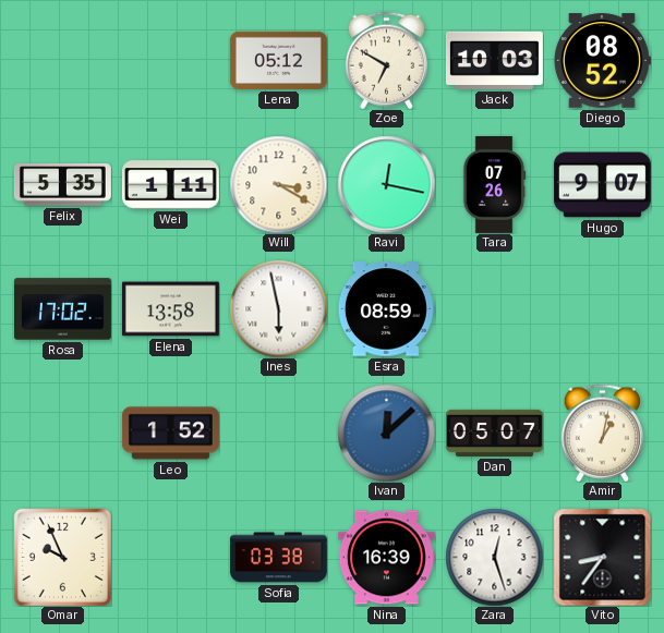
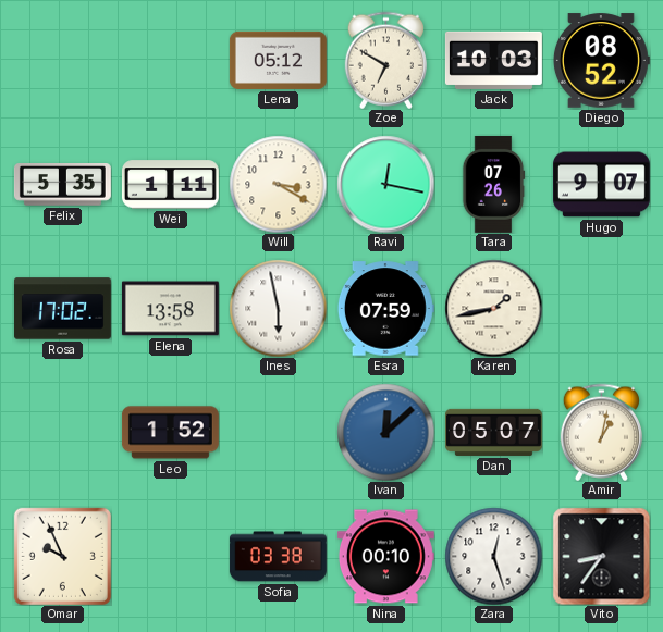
Esra: 08:59 -> 07:59
Karen: none -> 1:43
Nina: 16:39 -> 00:10
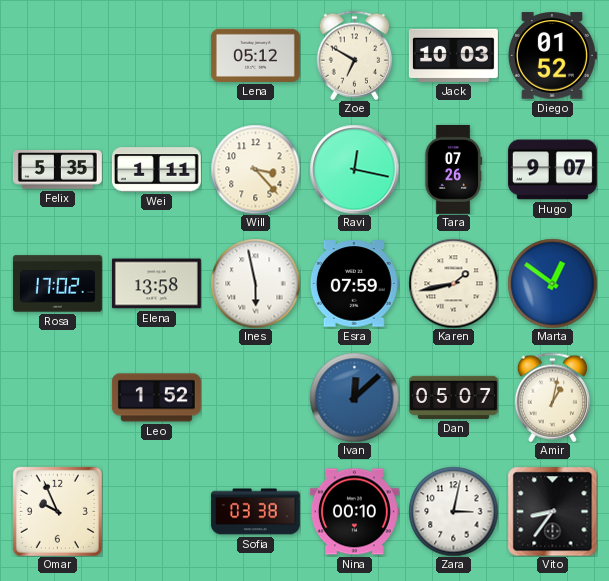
Diego: 08:52 -> 01:52
Will: 3:20 -> 3:23
Marta: none -> 12:51
Zara: 12:27 -> 3:02
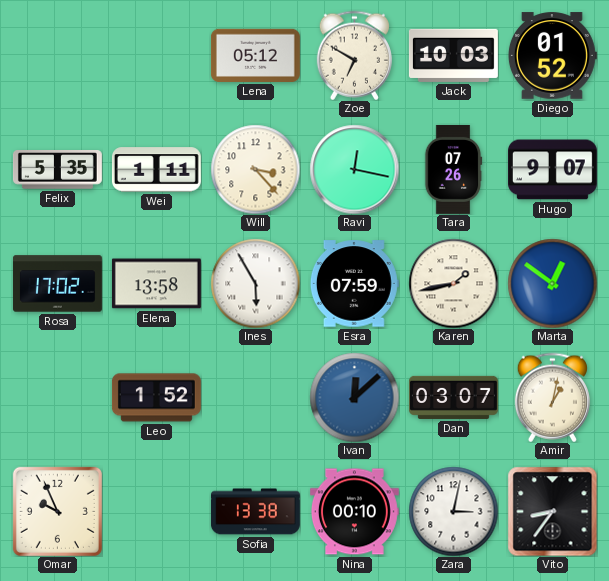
Ines: 5:58 -> 5:55
Dan: 05:07 -> 03:07
Sofia: 03:38 -> 13:38
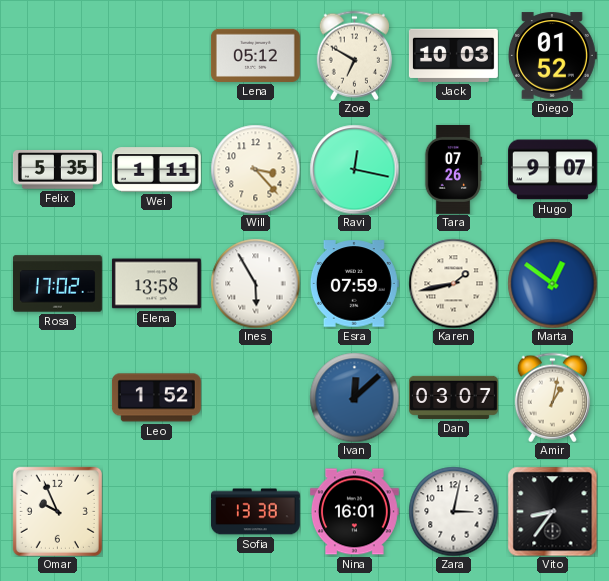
Nina: 00:10 -> 16:01
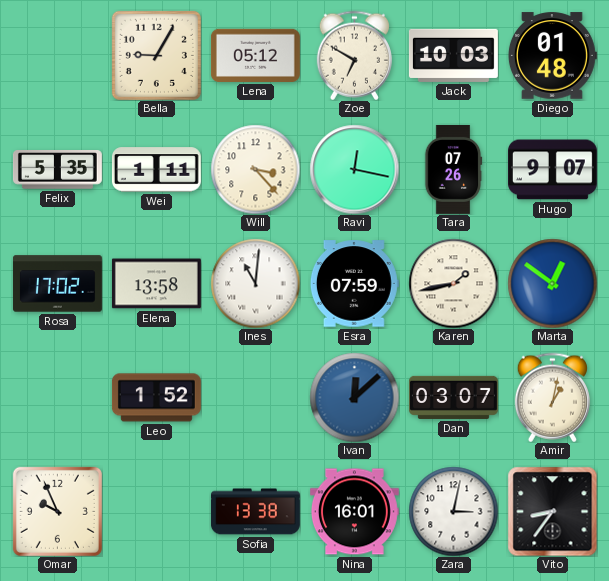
Bella: none -> 9:05
Diego: 01:52 -> 01:48
Ines: 5:55 -> 11:01
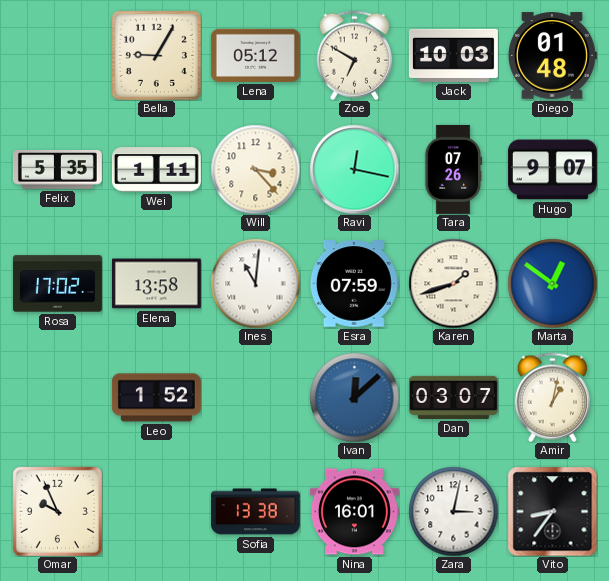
Karen: 1:43 -> 1:42
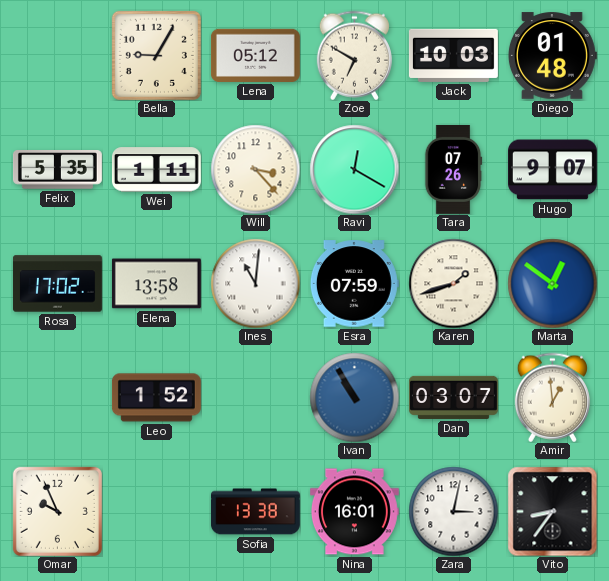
Ravi: 12:17 -> 12:20
Ivan: 12:08 -> 10:55
Amir: 1:02 -> 12:59
